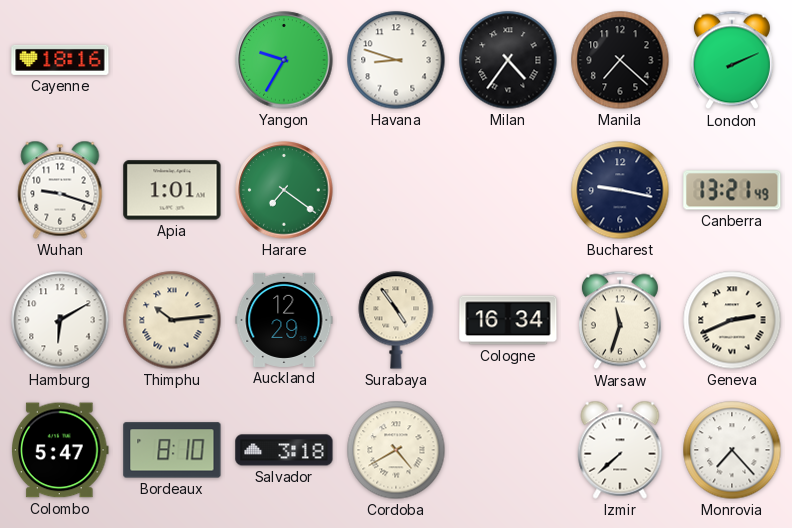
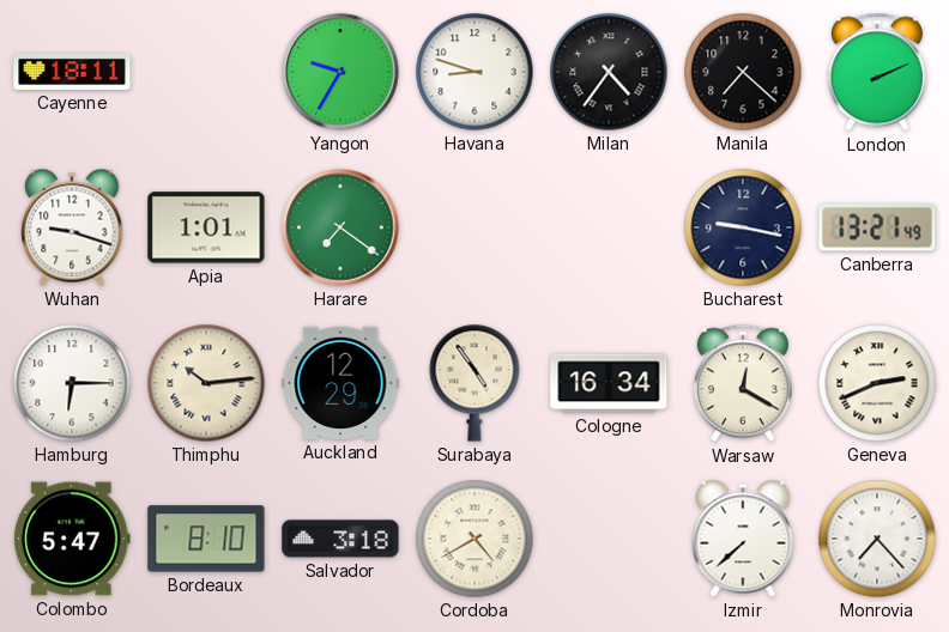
Cayenne: 18:16 -> 18:11
Hamburg: 6:10 -> 6:15
Warsaw: 11:33 -> 12:20
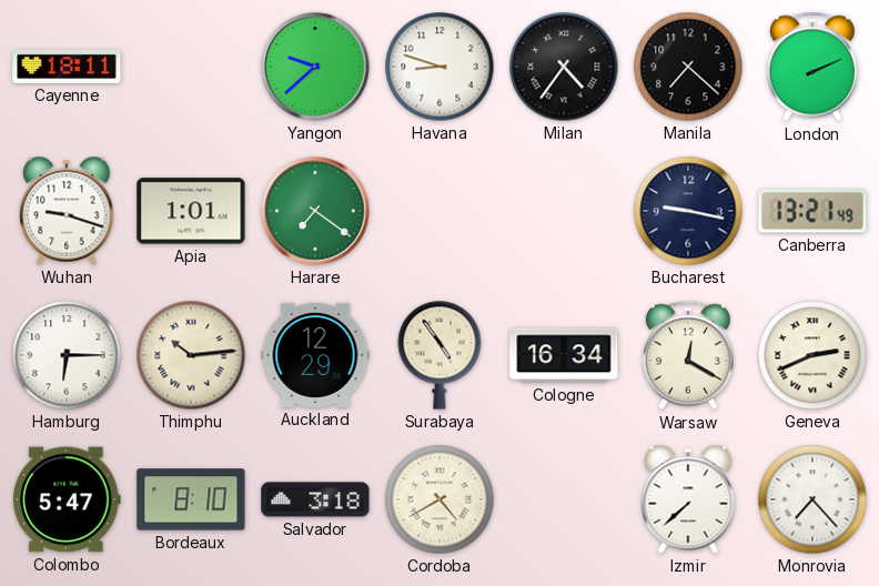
Yangon: 9:35 -> 9:38
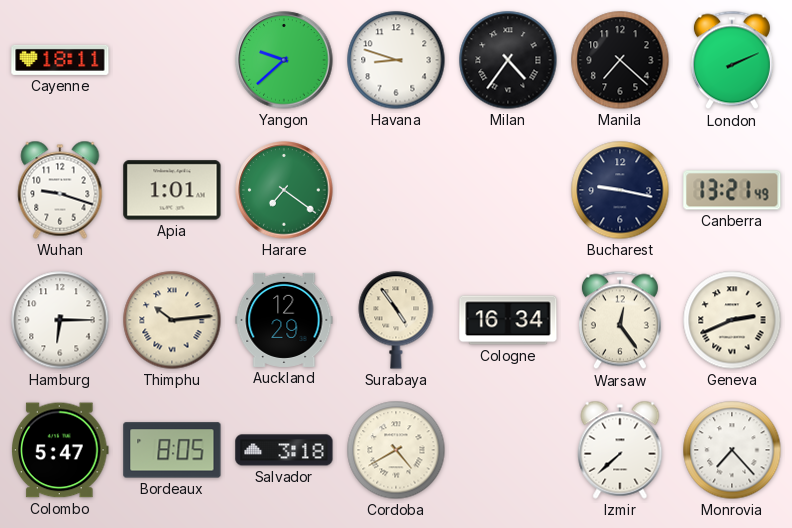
Warsaw: 12:20 -> 12:24
Bordeaux: 8:10 -> 8:05
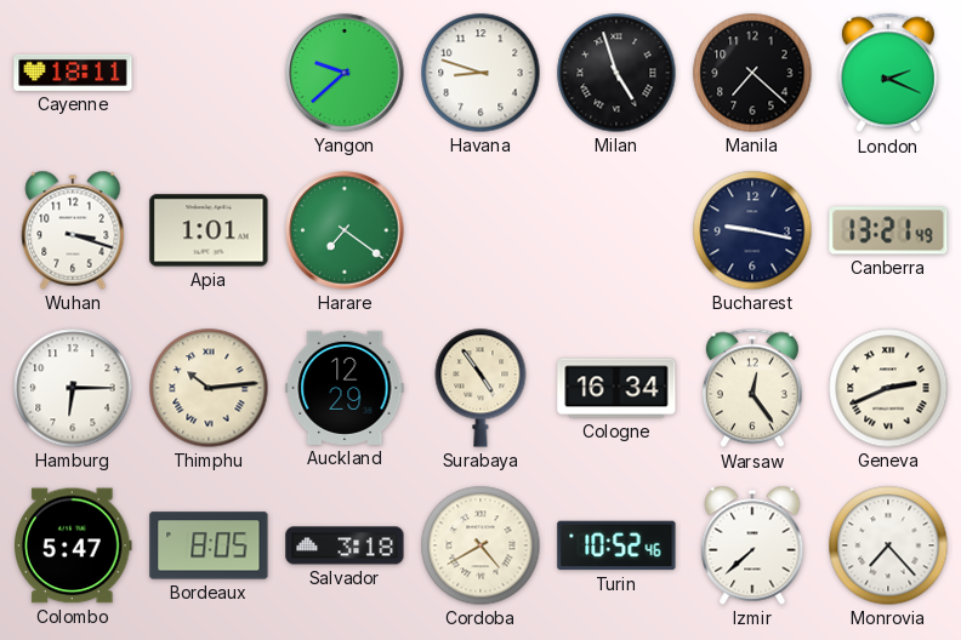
Milan: 4:36 -> 4:57
London: 2:11 -> 2:19
Wuhan: 9:18 -> 3:18
Turin: none -> 10:52
